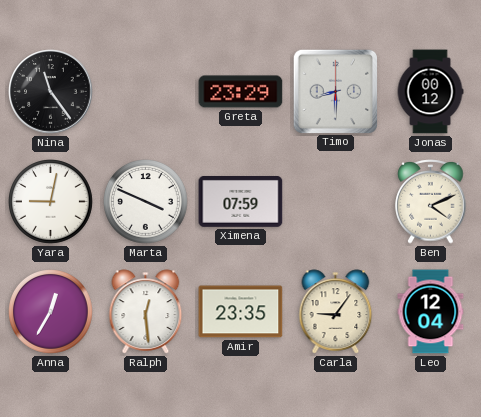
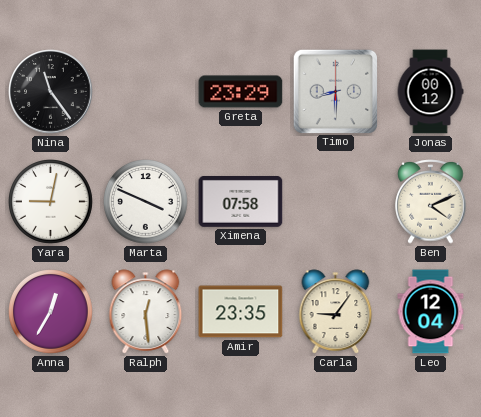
Ximena: 07:59 -> 07:58
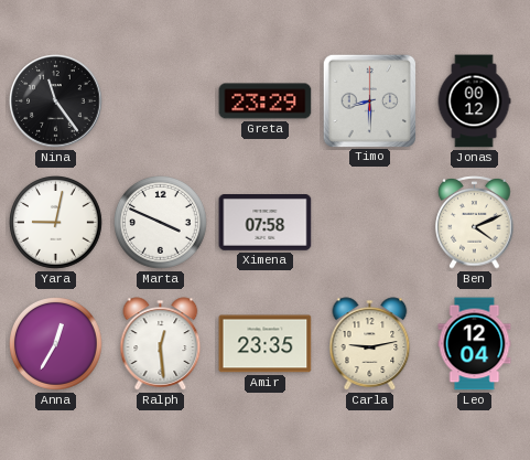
Carla: 9:06 -> 9:13
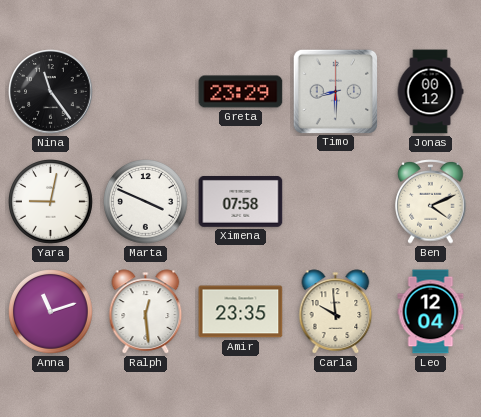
Anna: 12:35 -> 11:12
Carla: 9:13 -> 9:59
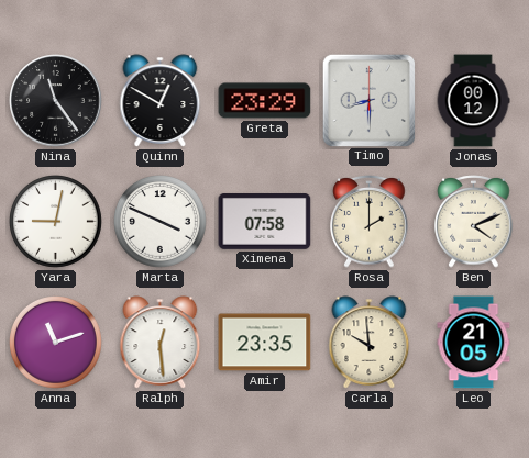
Quinn: none -> 12:50
Rosa: none -> 2:00
Leo: 12:04 -> 21:05
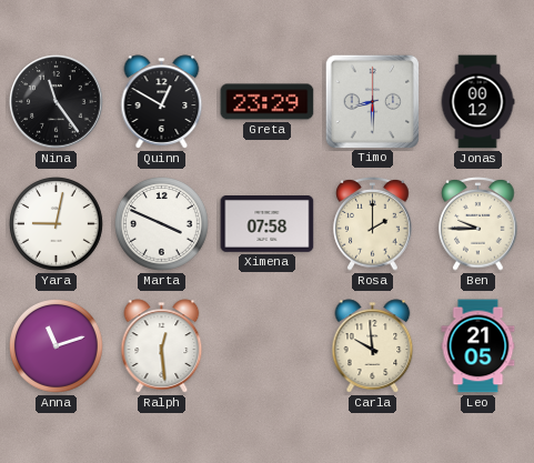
Ben: 4:11 -> 9:45
Amir: 23:35 -> none
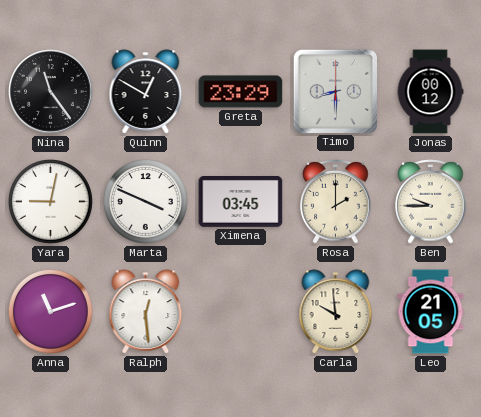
Ximena: 07:58 -> 03:45
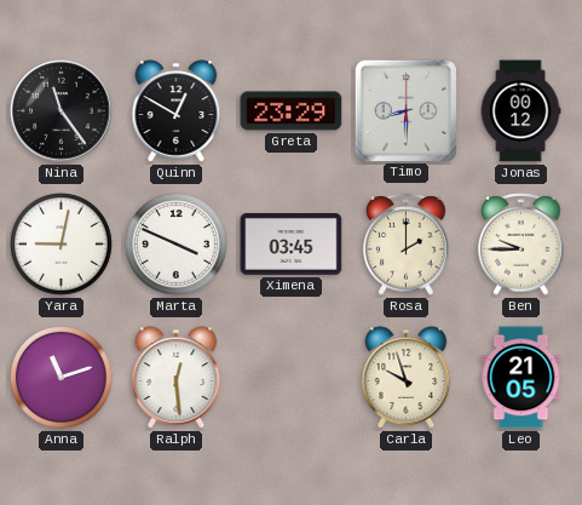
Carla: 9:59 -> 9:57
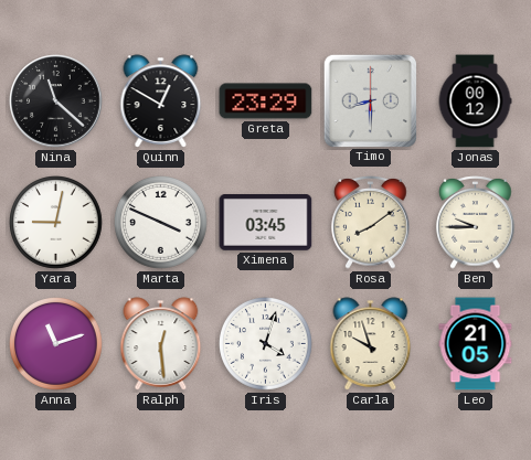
Nina: 11:24 -> 11:22
Rosa: 2:00 -> 8:09
Iris: none -> 4:03
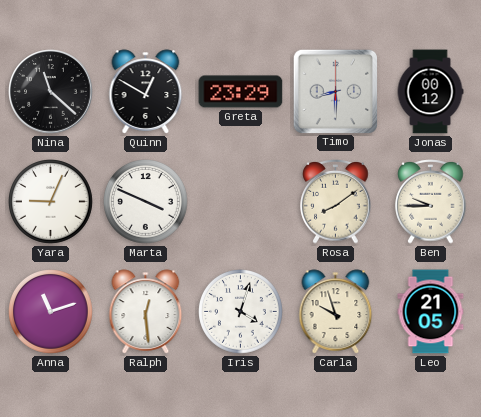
Yara: 9:02 -> 9:04
Ximena: 03:45 -> none
